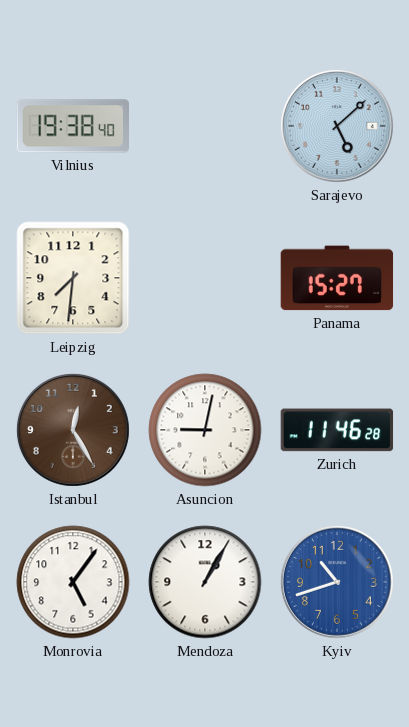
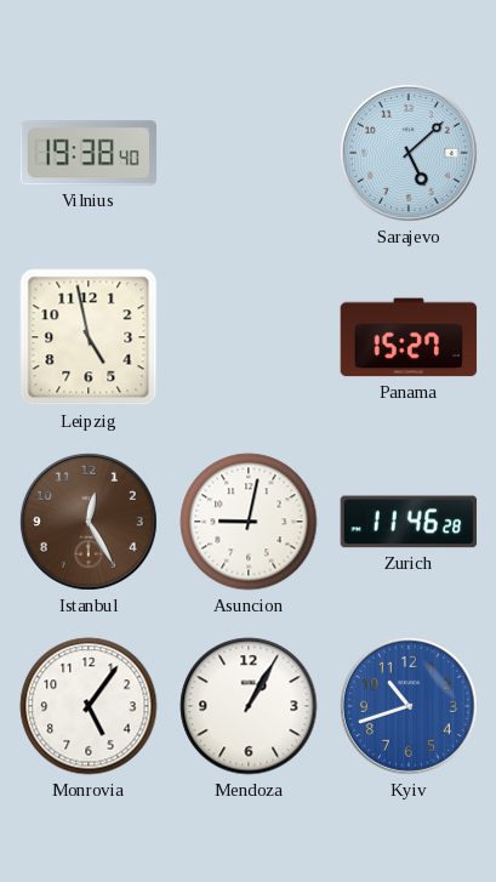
Leipzig: 7:31 -> 4:58
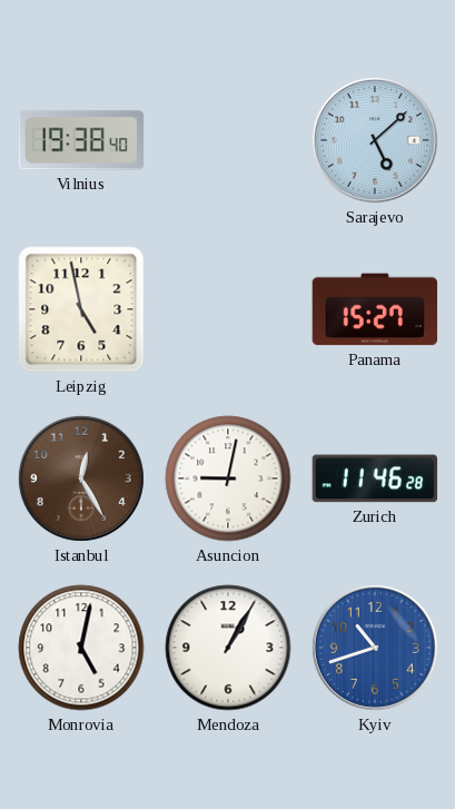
Monrovia: 5:06 -> 5:02
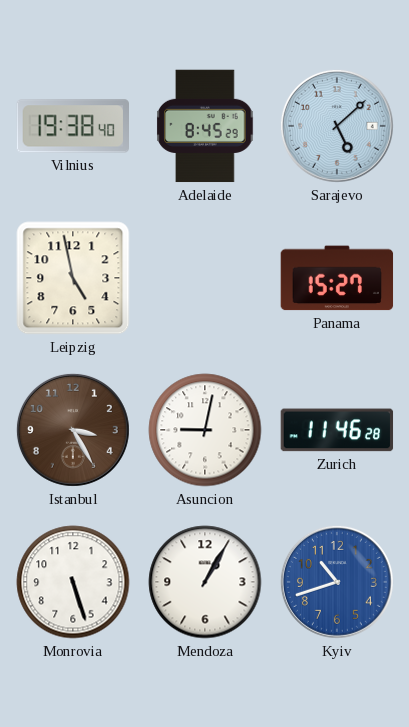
Adelaide: none -> 8:45
Istanbul: 12:25 -> 3:25
Monrovia: 5:02 -> 5:27
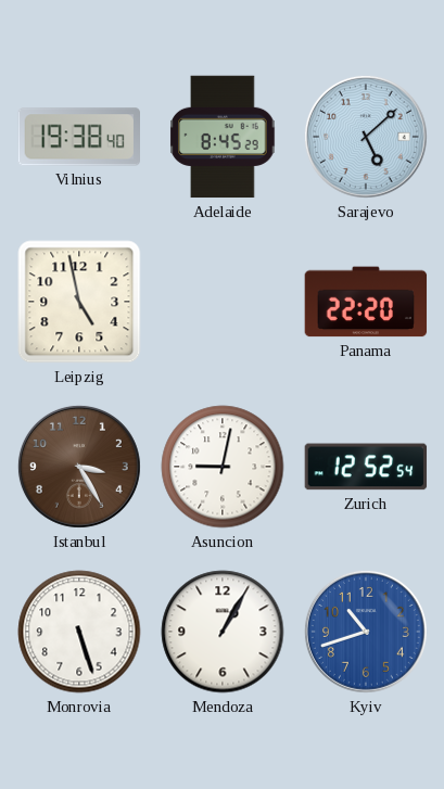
Panama: 15:27 -> 22:20
Zurich: 11:46 -> 12:52
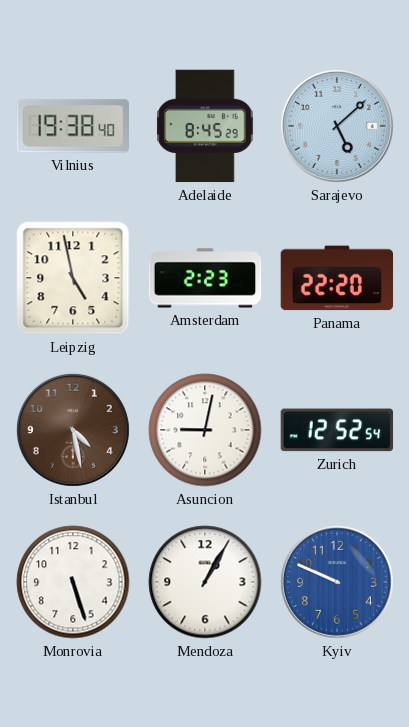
Amsterdam: none -> 2:23
Istanbul: 3:25 -> 4:28
Kyiv: 10:42 -> 9:49
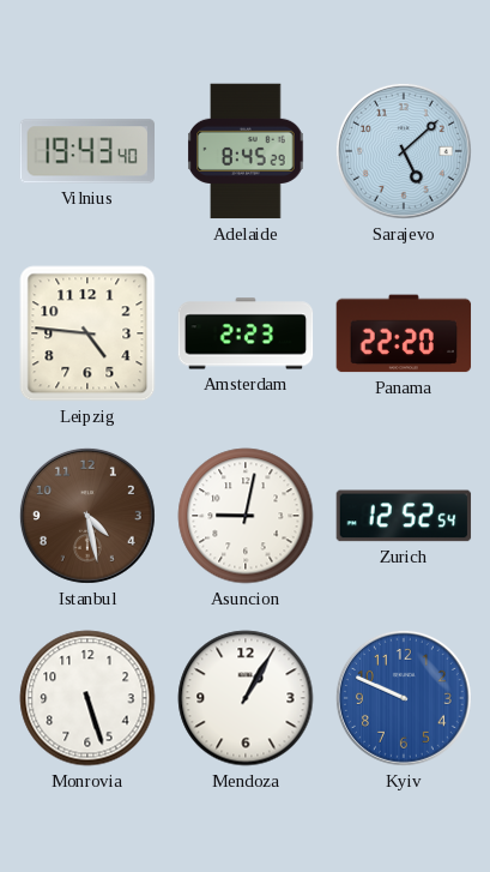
Vilnius: 19:38 -> 19:43
Leipzig: 4:58 -> 4:46
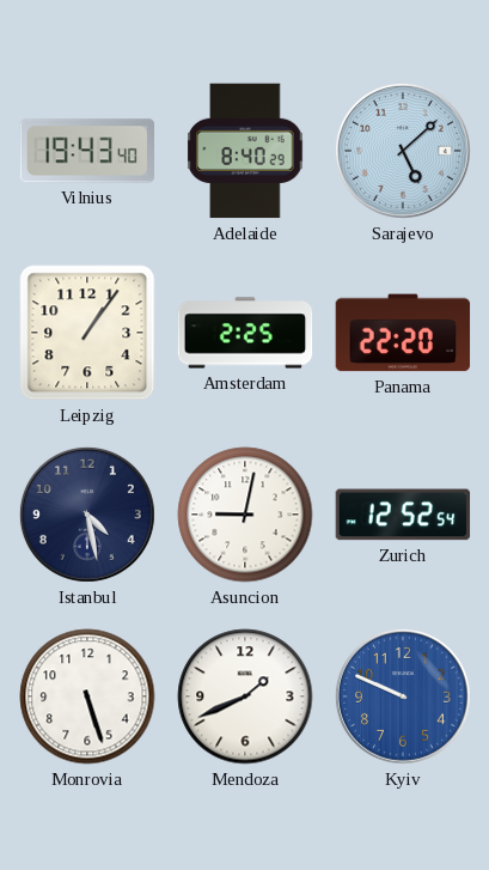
Adelaide: 8:45 -> 8:40
Leipzig: 4:46 -> 1:06
Amsterdam: 2:23 -> 2:25
Istanbul dial: brown -> navy
Mendoza: 1:05 -> 1:41
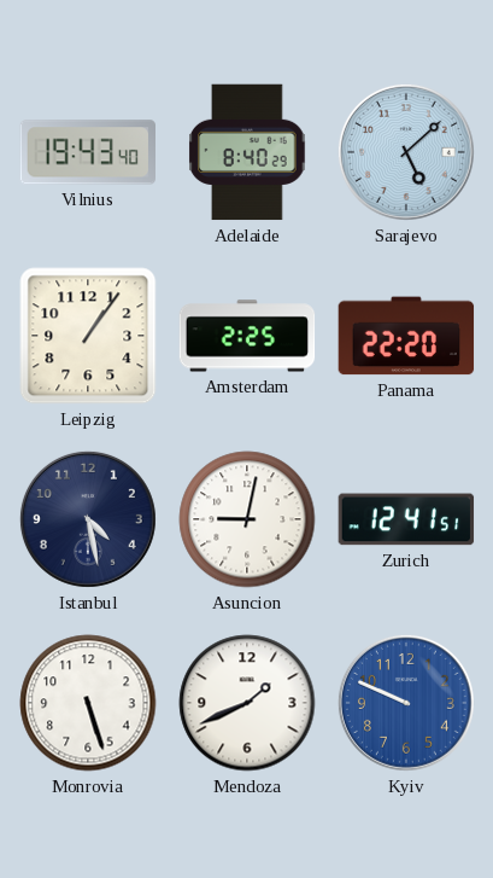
Zurich: 12:52 -> 12:41
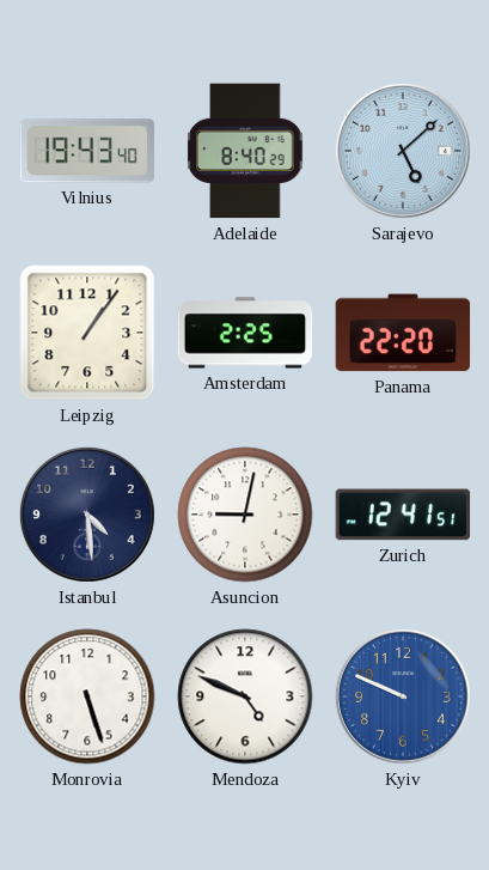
Istanbul: 4:28 -> 4:29
Mendoza: 1:41 -> 4:49
